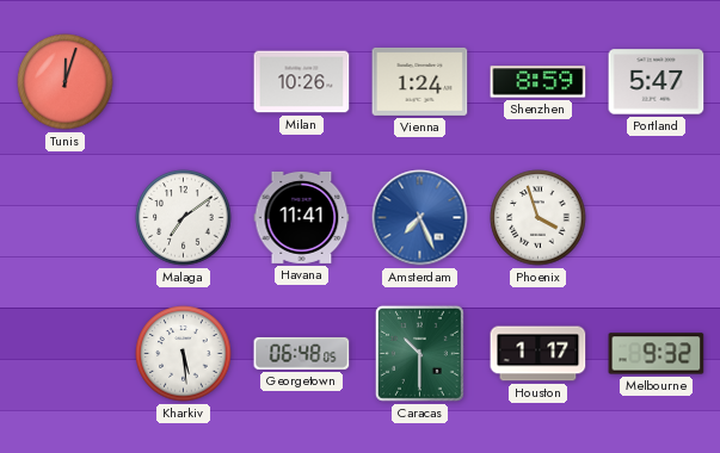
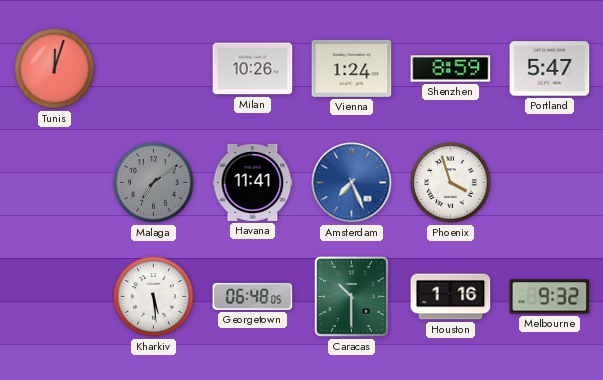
Malaga dial: white -> grey
Houston: 1:17 -> 1:16
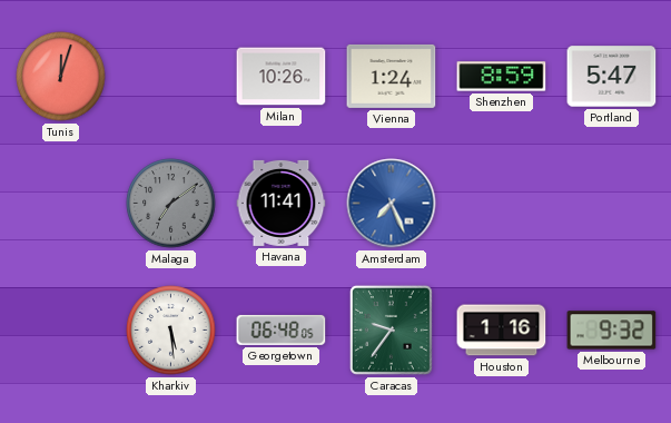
Phoenix: 3:57 -> none
Caracas: 10:30 -> 9:36
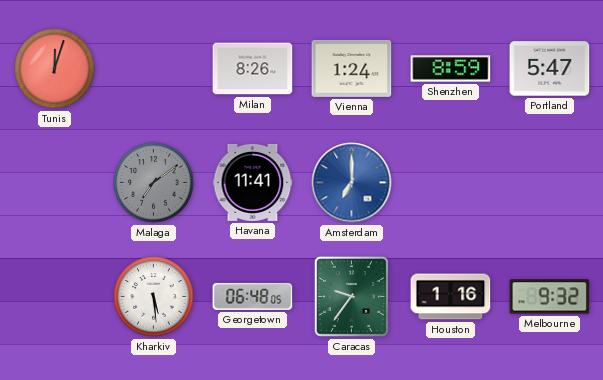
Milan: 10:26 -> 8:26
Amsterdam: 7:26 -> 7:00
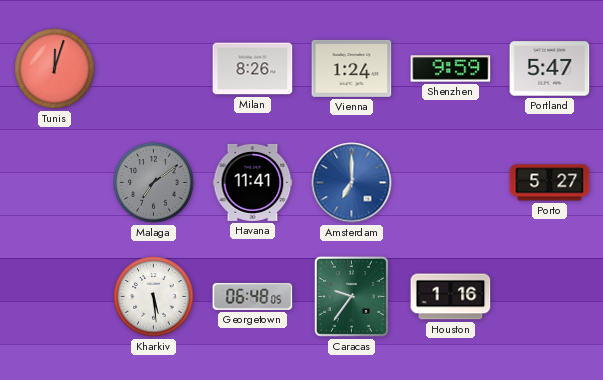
Shenzhen: 8:59 -> 9:59
Porto: none -> 5:27
Melbourne: 9:32 -> none
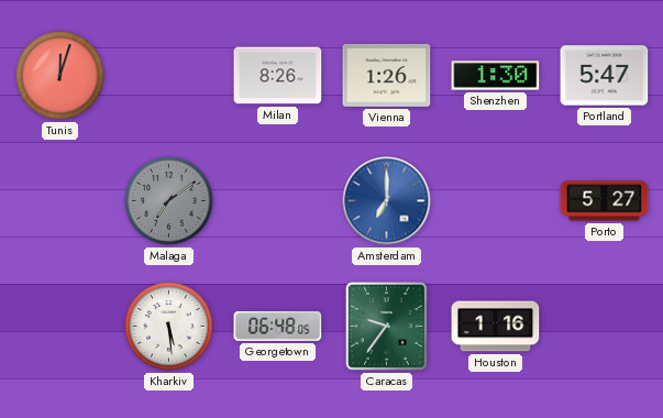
Vienna: 1:24 -> 1:26
Shenzhen: 9:59 -> 1:30
Havana: 11:41 -> none
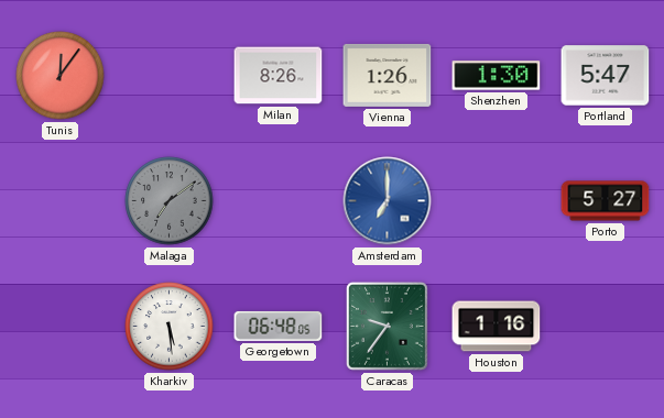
Tunis: 12:03 -> 12:06
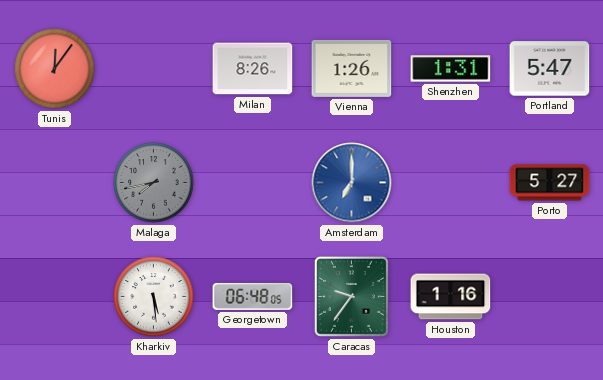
Shenzhen: 1:30 -> 1:31
Malaga: 7:09 -> 7:43
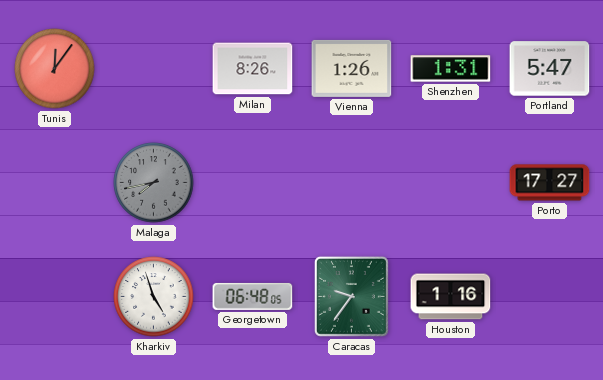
Amsterdam: 7:00 -> none
Porto: 5:27 -> 17:27
Kharkiv: 5:29 -> 4:57
